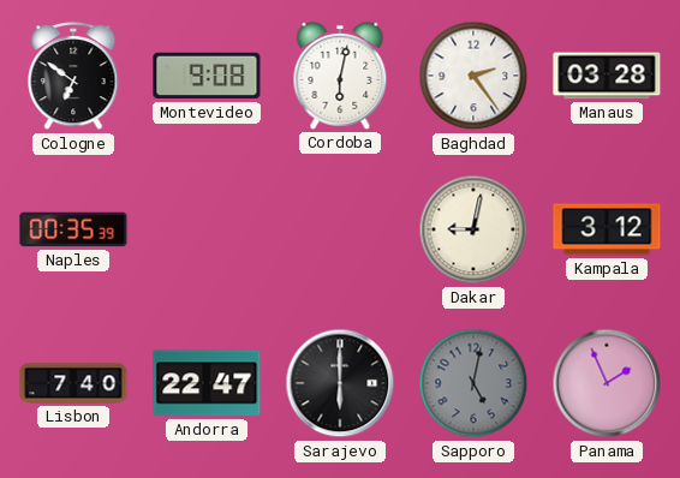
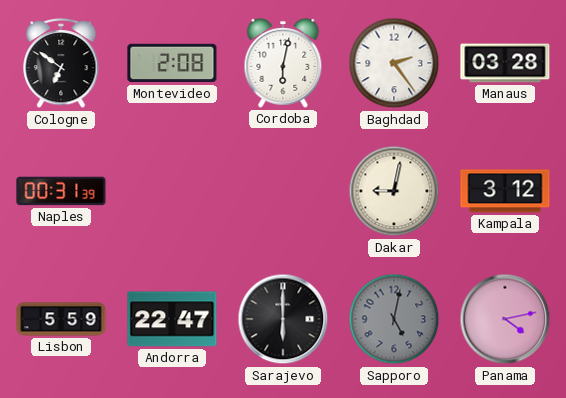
Montevideo: 9:08 -> 2:08
Naples: 00:35 -> 00:31
Lisbon: 7:40 -> 5:59
Panama: 1:56 -> 4:13
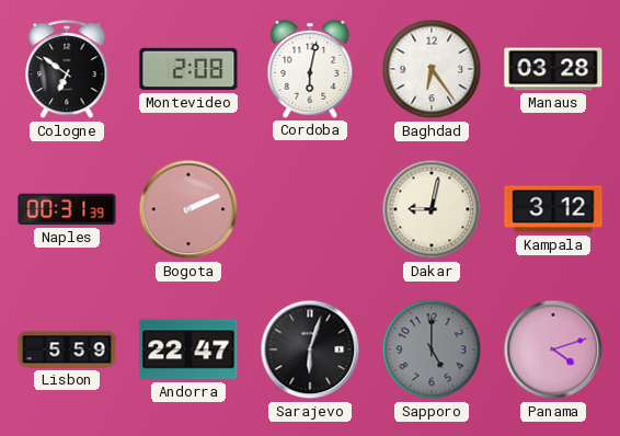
Baghdad: 2:24 -> 6:24
Bogota: none -> 2:11
Sarajevo: 6:00 -> 6:03
Sapporo: 5:02 -> 5:00
Panama: 4:13 -> 4:12
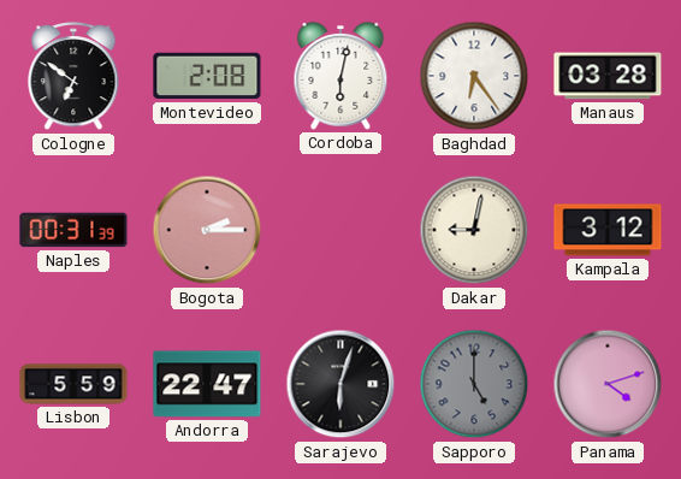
Bogota: 2:11 -> 2:15
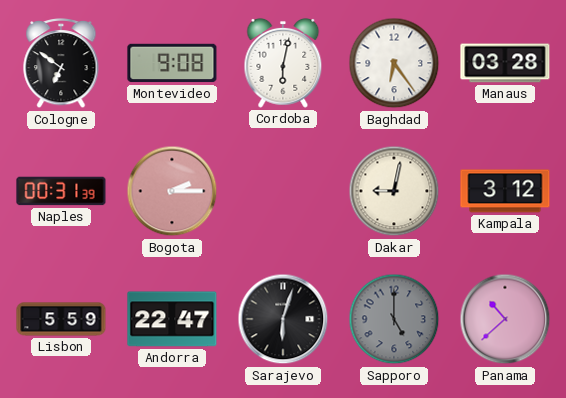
Montevideo: 2:08 -> 9:08
Panama: 4:12 -> 10:38
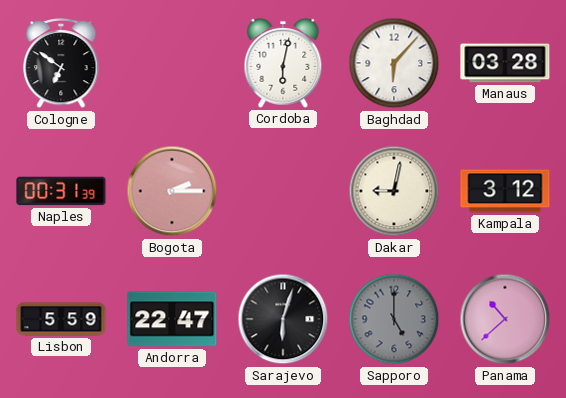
Montevideo: 9:08 -> none
Baghdad: 6:24 -> 6:07
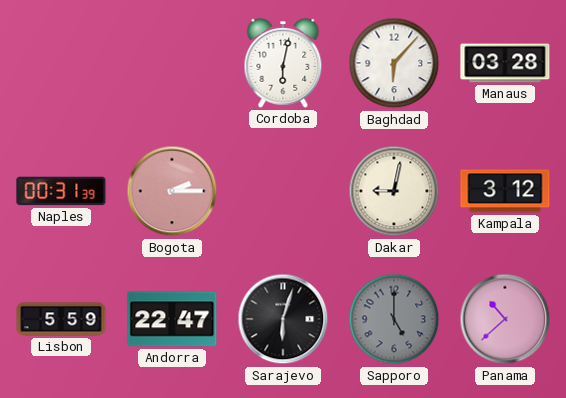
Cologne: 6:51 -> none
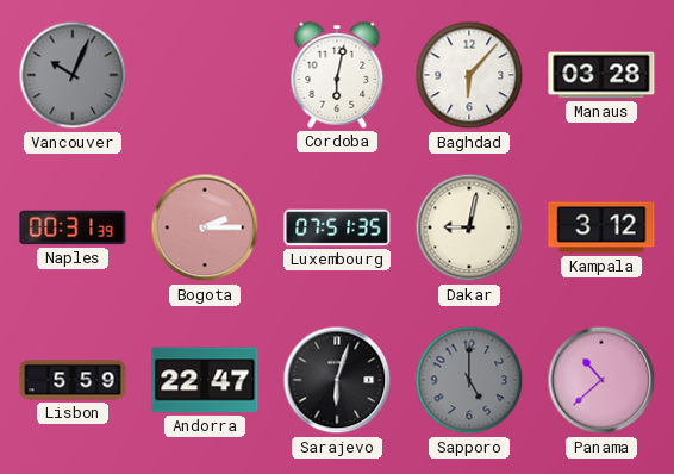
Vancouver: none -> 10:04
Luxembourg: none -> 07:51
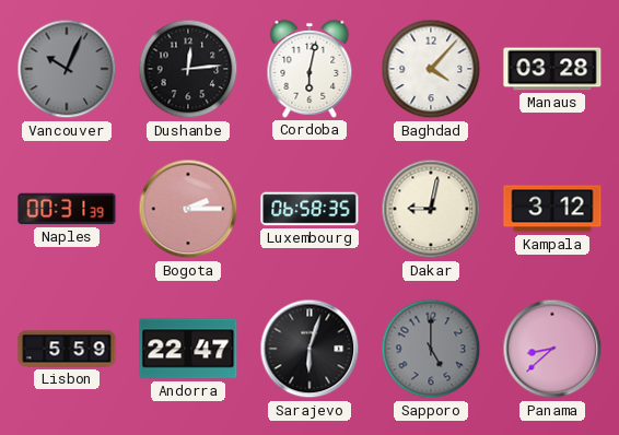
Dushanbe: none -> 12:14
Baghdad: 6:07 -> 4:07
Luxembourg: 07:51 -> 06:58
Panama: 10:38 -> 8:38
